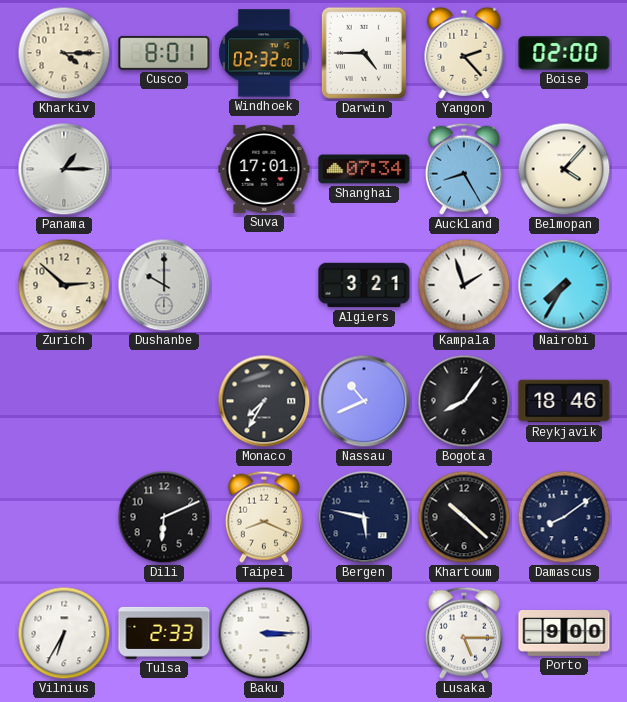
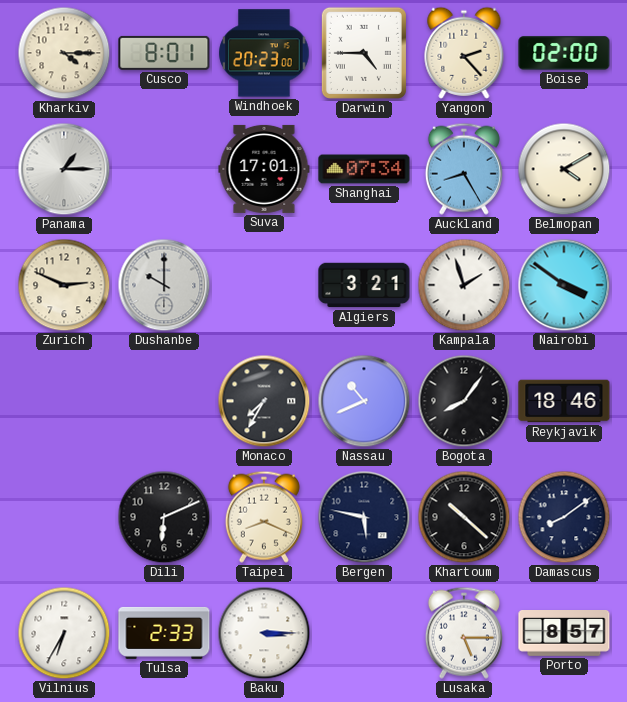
Windhoek: 02:32 -> 20:23
Belmopan: 4:07 -> 4:10
Zurich: 2:52 -> 2:49
Nairobi: 7:35 -> 3:51
Porto: 9:00 -> 8:57
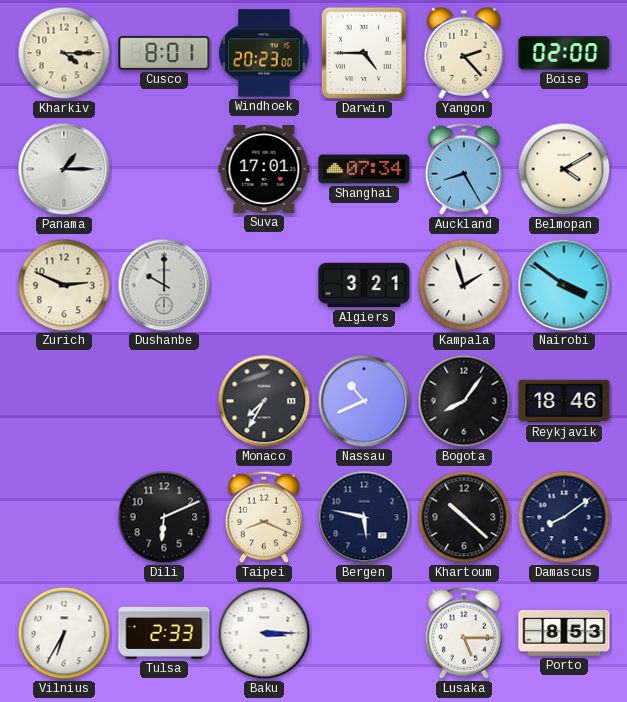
Porto: 8:57 -> 8:53
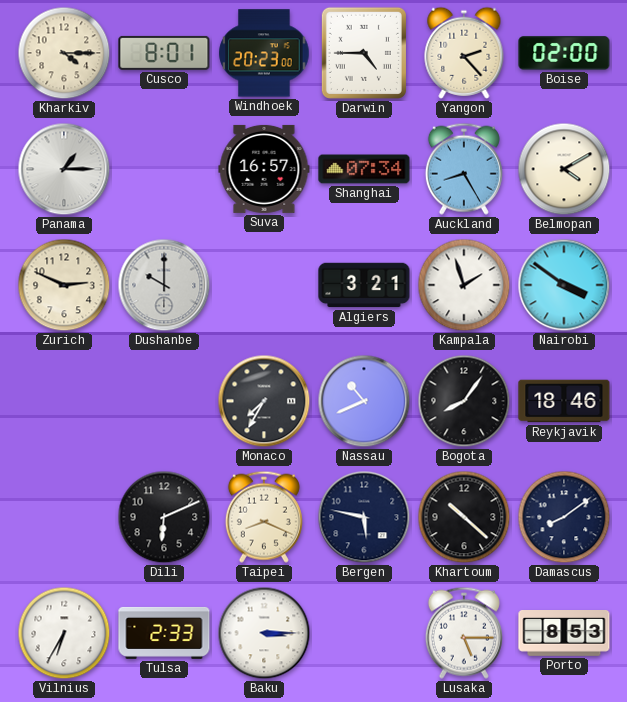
Suva: 17:01 -> 16:57
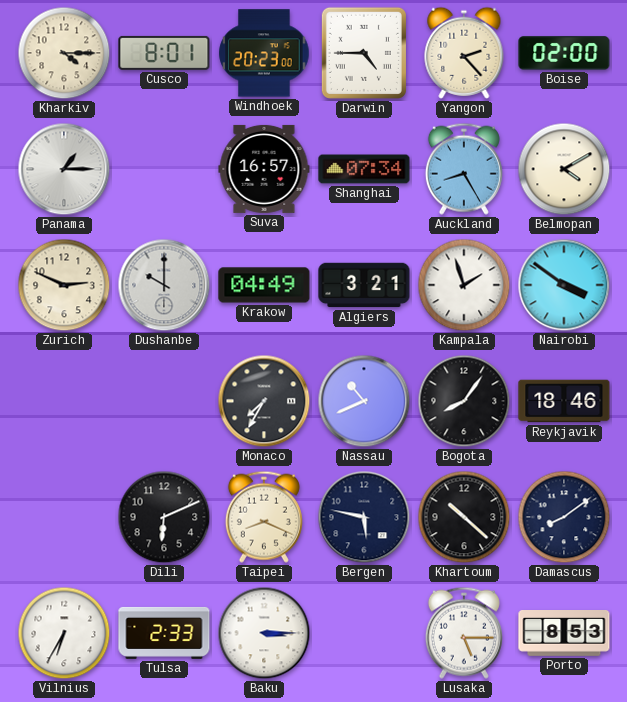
Krakow: none -> 04:49
